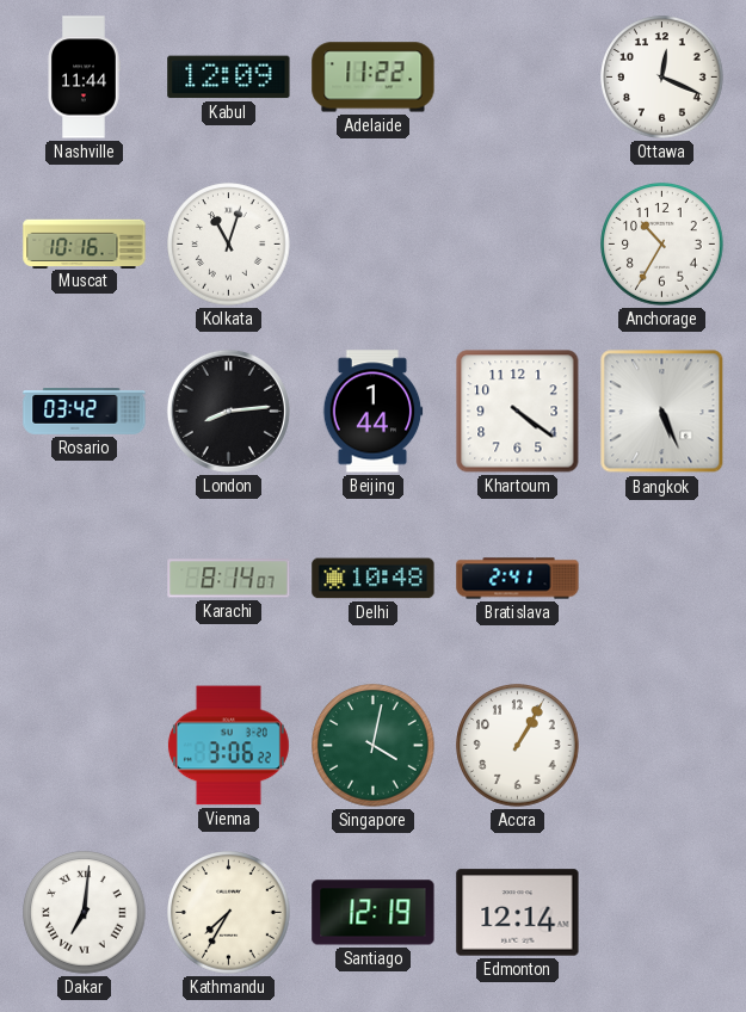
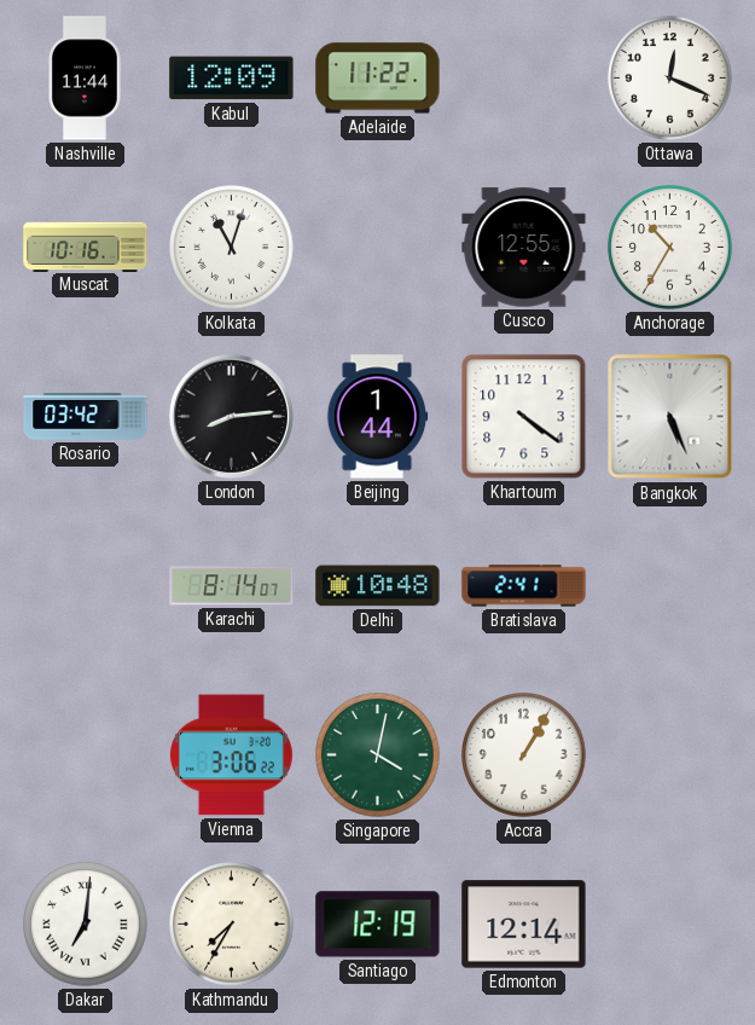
Cusco: none -> 12:55
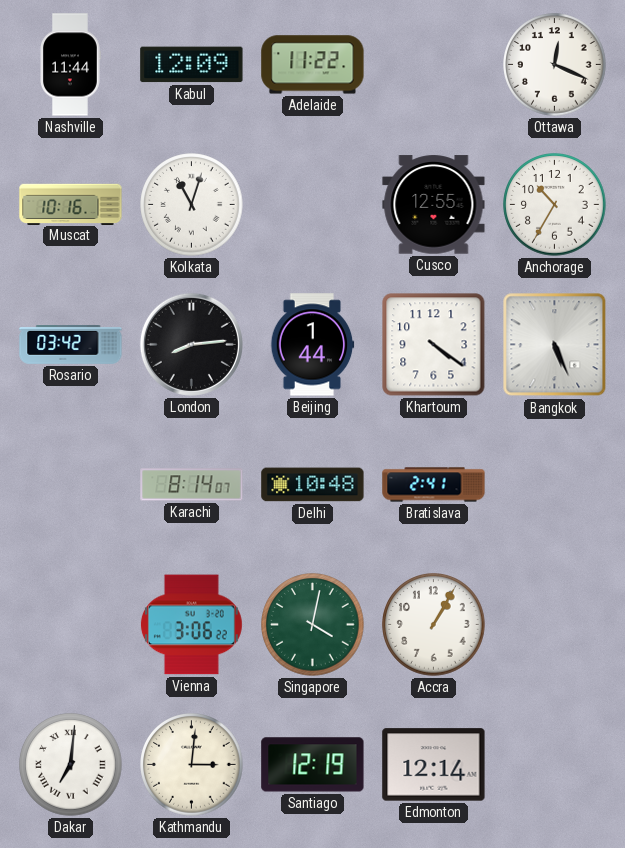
Kathmandu: 7:35 -> 3:01
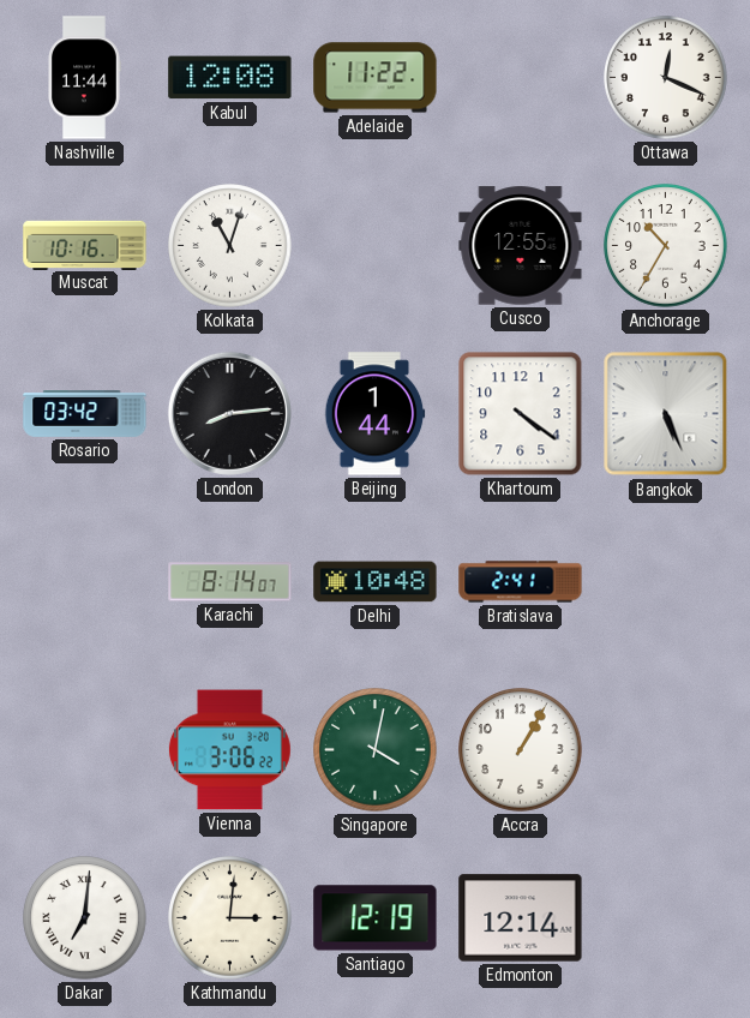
Kabul: 12:09 -> 12:08
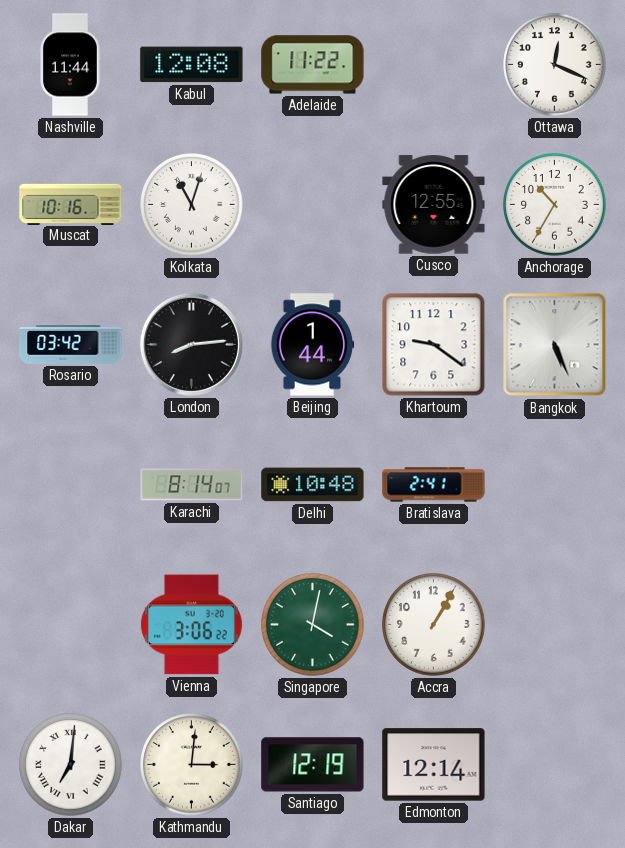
Khartoum: 4:21 -> 9:21
